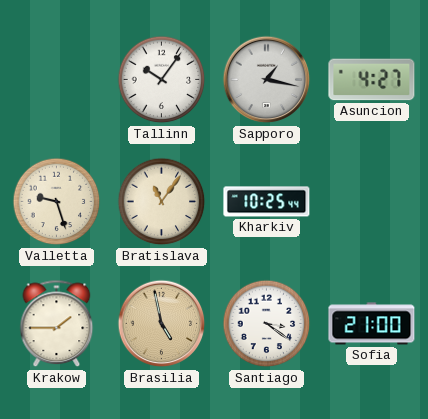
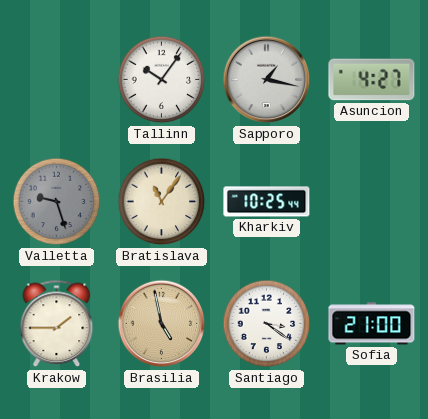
Valletta dial: cream -> grey
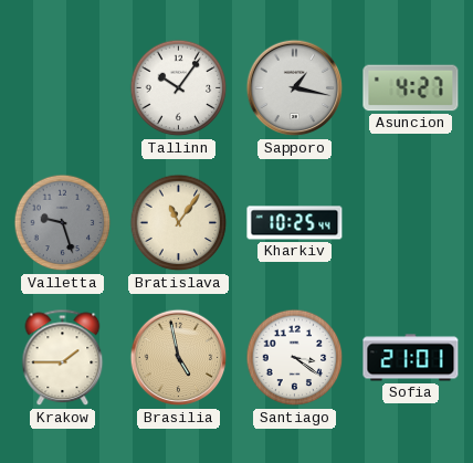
Sofia: 21:00 -> 21:01
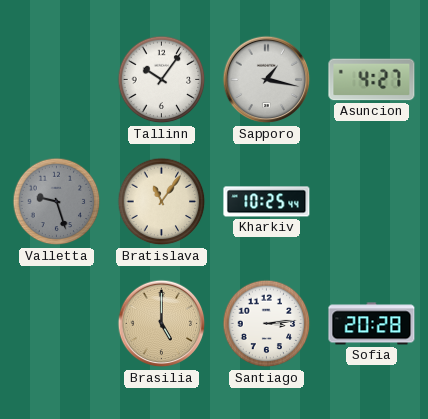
Krakow: 1:45 -> none
Brasilia: 4:58 -> 5:00
Santiago: 3:21 -> 3:14
Sofia: 21:01 -> 20:28
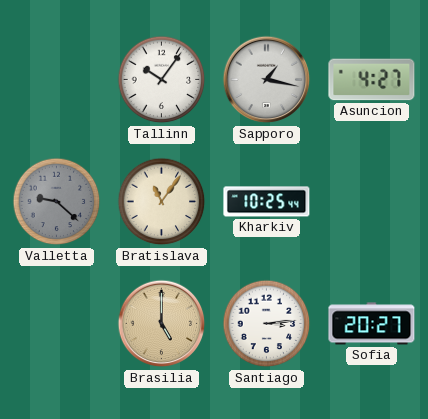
Valletta: 9:27 -> 9:22
Sofia: 20:28 -> 20:27
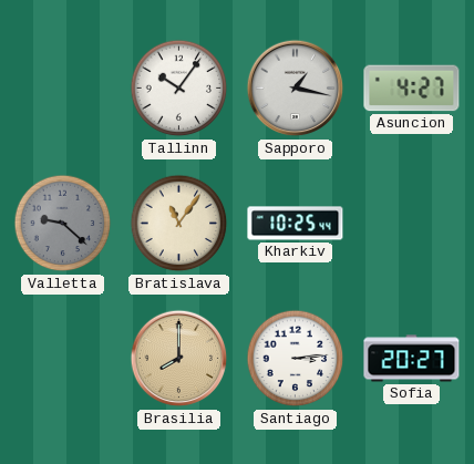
Brasilia: 5:00 -> 8:00
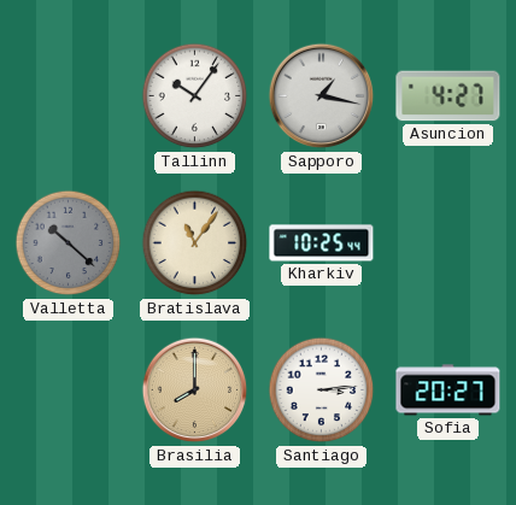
Valletta: 9:22 -> 10:22
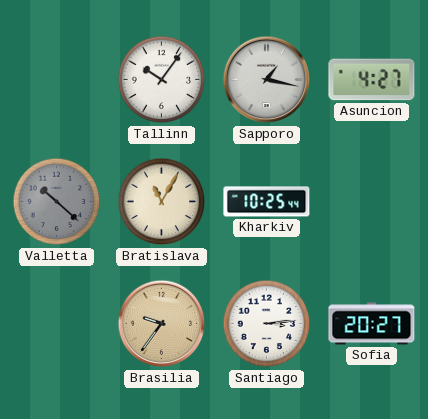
Bratislava: 11:06 -> 11:05
Brasilia: 8:00 -> 9:36
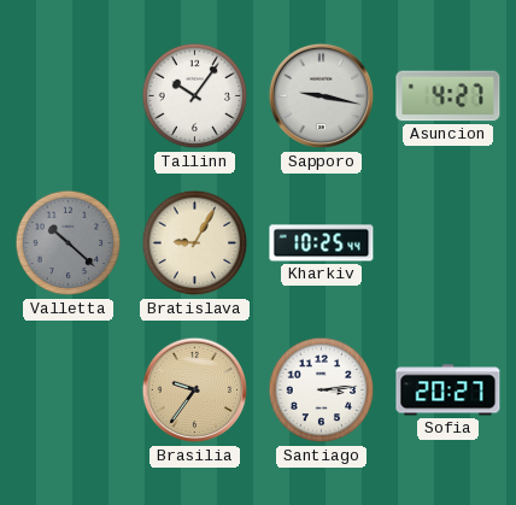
Sapporo: 1:17 -> 9:17
Bratislava: 11:05 -> 9:05
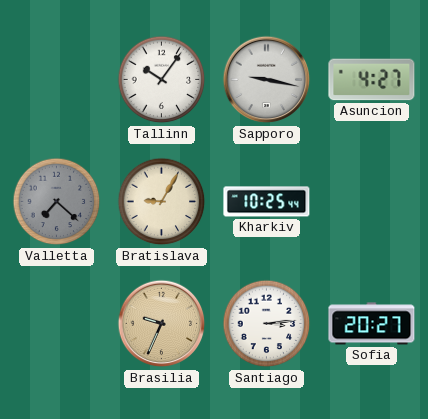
Valletta: 10:22 -> 7:22
Brasilia: 9:36 -> 9:34
